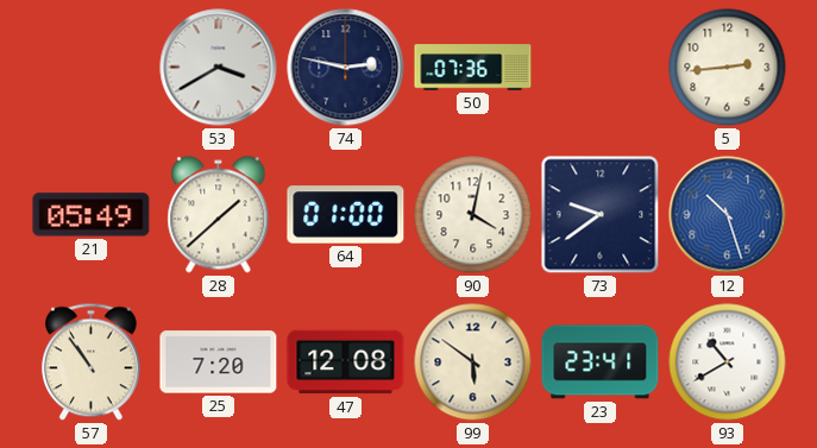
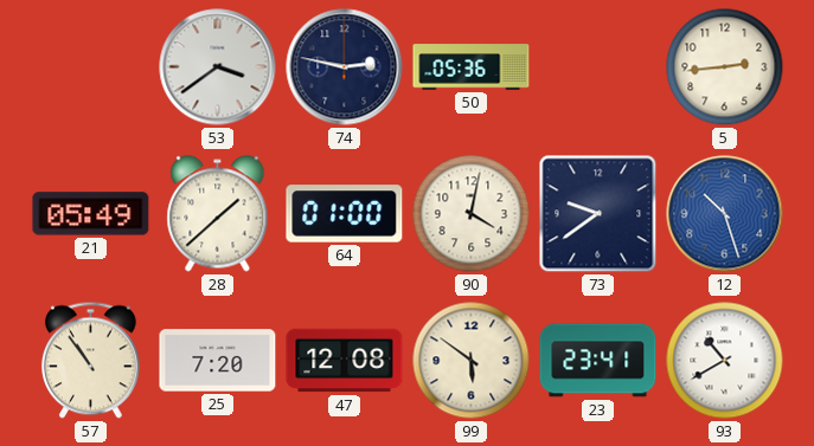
53: 3:40 -> 3:39
50: 07:36 -> 05:36
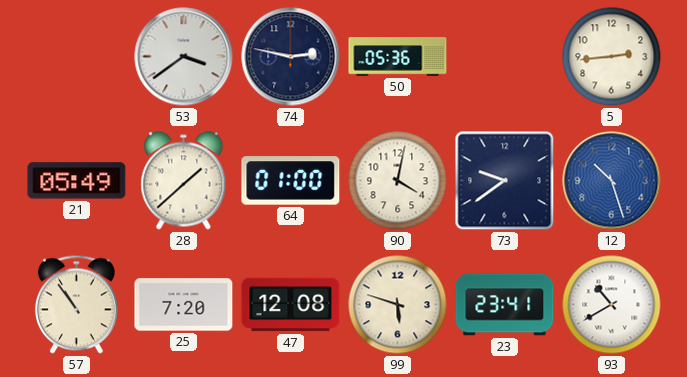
99: 5:51 -> 5:48
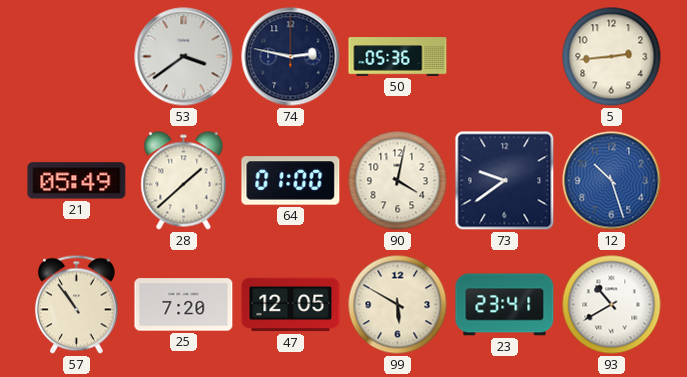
47: 12:08 -> 12:05
99: 5:48 -> 5:50
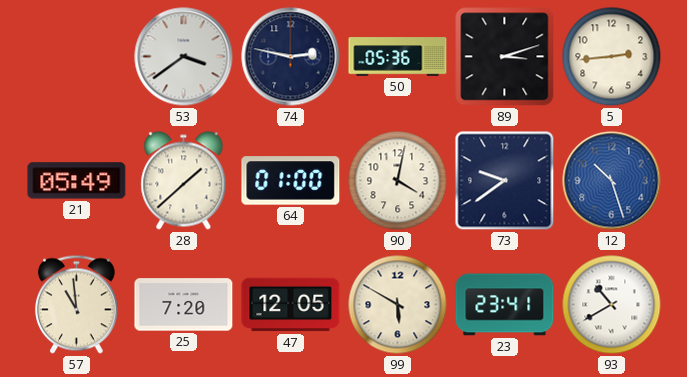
89: none -> 3:12
57: 10:54 -> 10:59
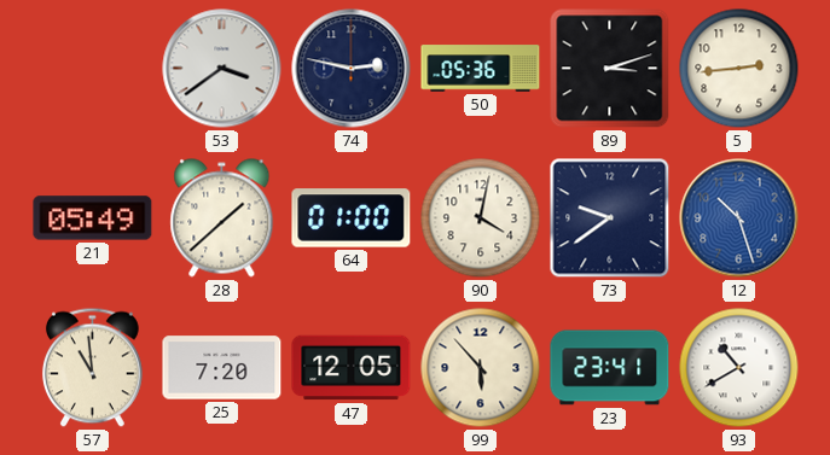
99: 5:50 -> 5:53
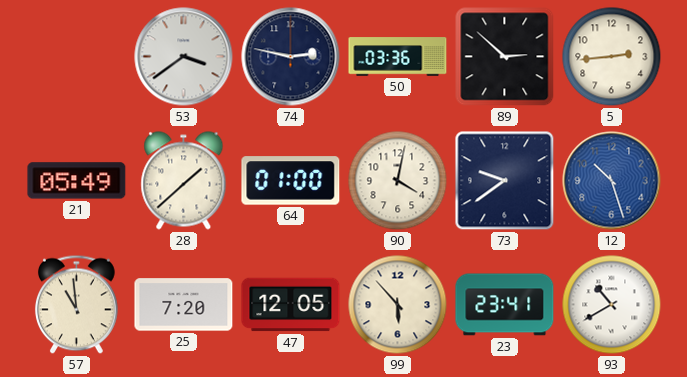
50: 05:36 -> 03:36
89: 3:12 -> 2:52
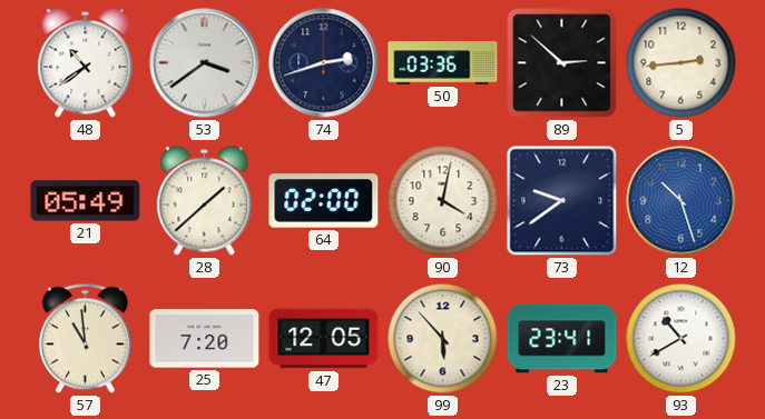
48: none -> 10:39
74: 2:47 -> 2:42
64: 01:00 -> 02:00
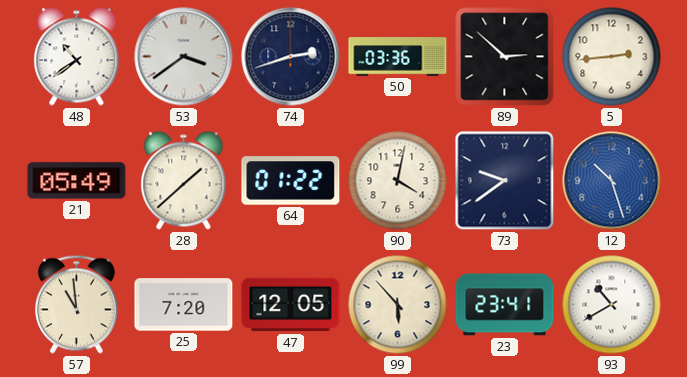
64: 02:00 -> 01:22
